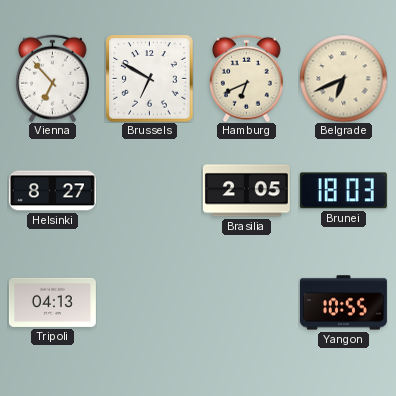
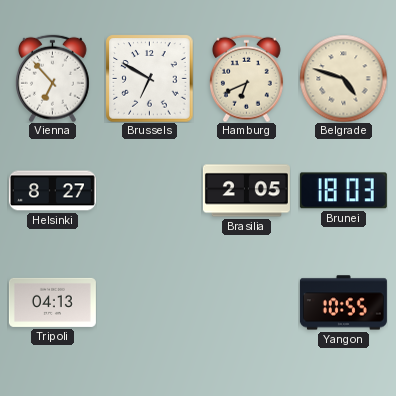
Belgrade: 6:41 -> 4:48
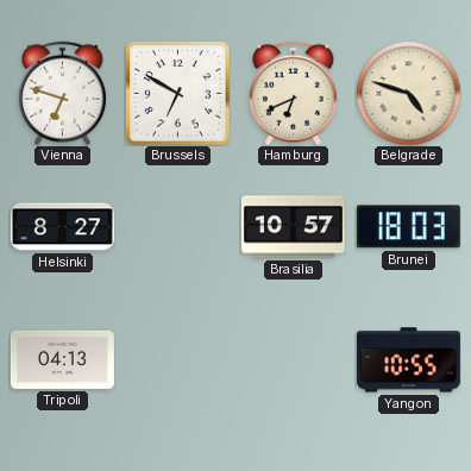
Vienna: 6:53 -> 6:48
Brasilia: 2:05 -> 10:57
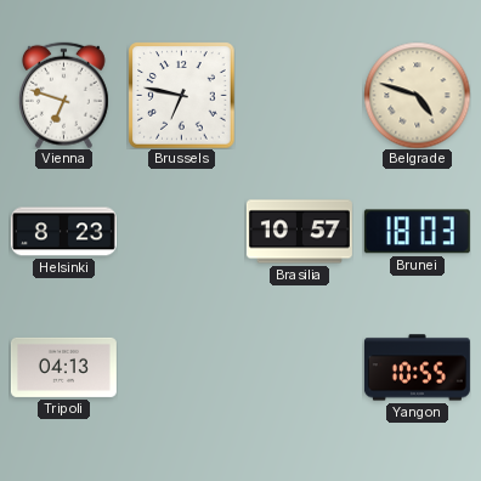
Brussels: 6:50 -> 6:47
Hamburg: 6:41 -> none
Helsinki: 8:27 -> 8:23
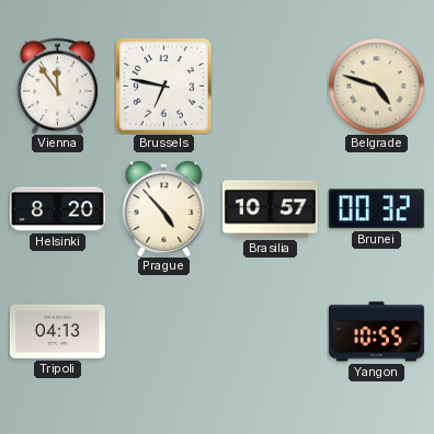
Vienna: 6:48 -> 11:54
Helsinki: 8:23 -> 8:20
Prague: none -> 4:53
Brunei: 18:03 -> 00:32
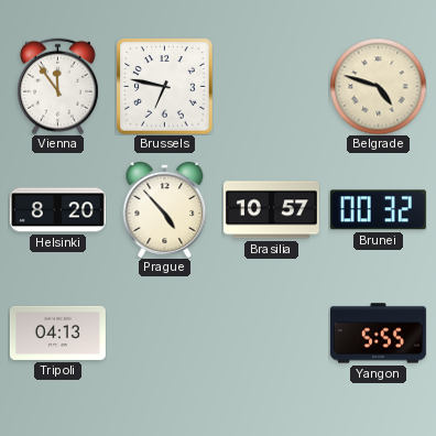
Yangon: 10:55 -> 5:55
